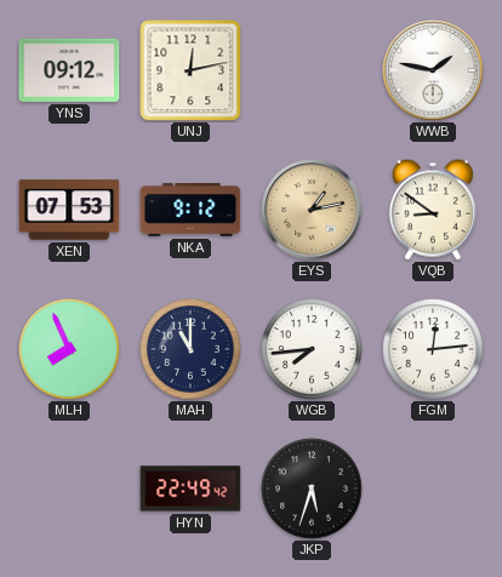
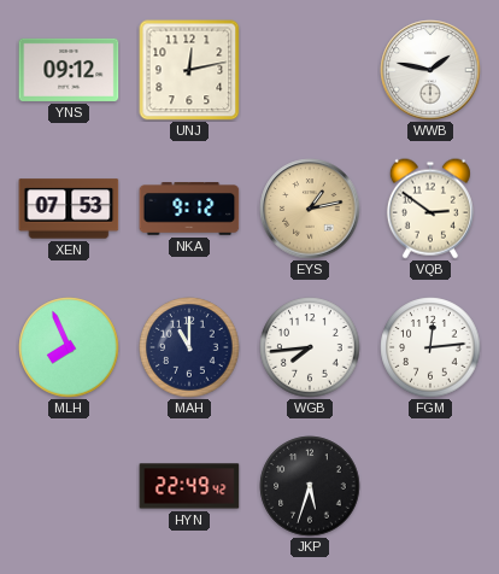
VQB: 8:51 -> 2:51
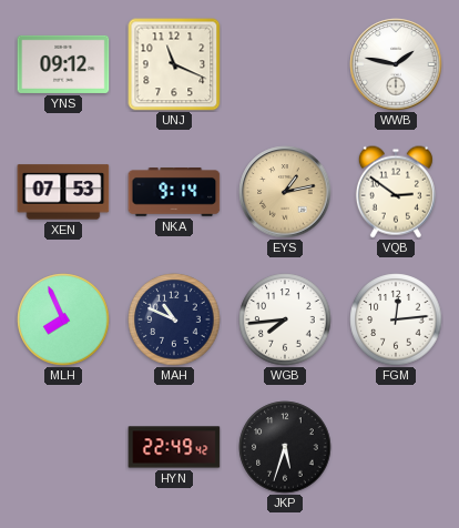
UNJ: 12:13 -> 11:19
NKA: 9:12 -> 9:14
MAH: 11:00 -> 10:49
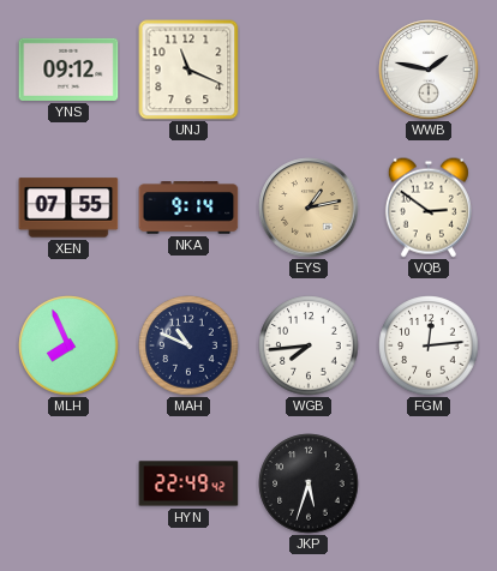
XEN: 07:53 -> 07:55
